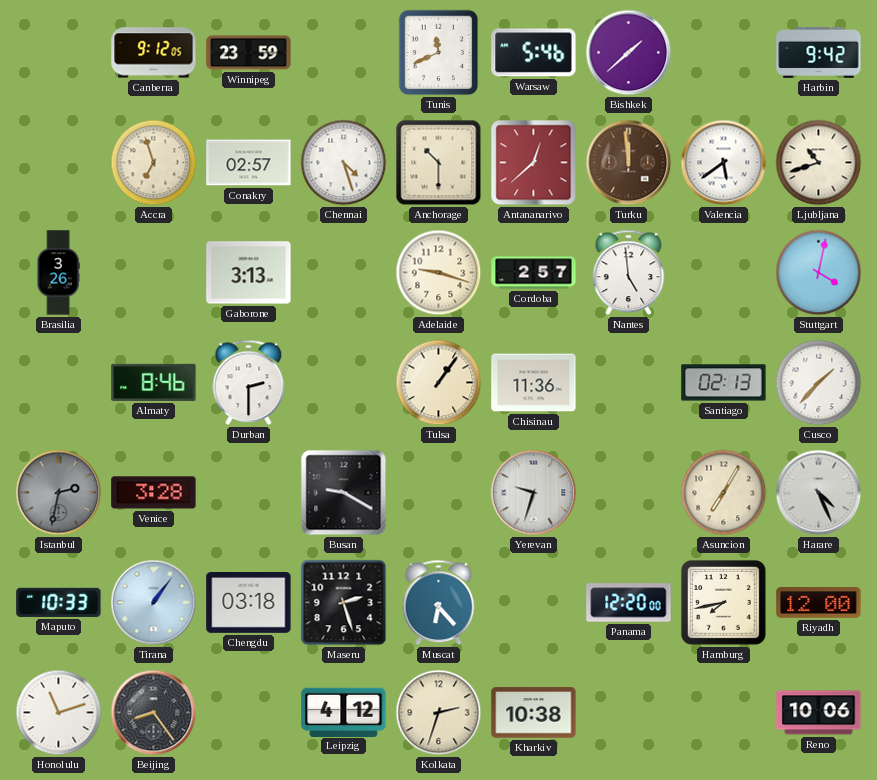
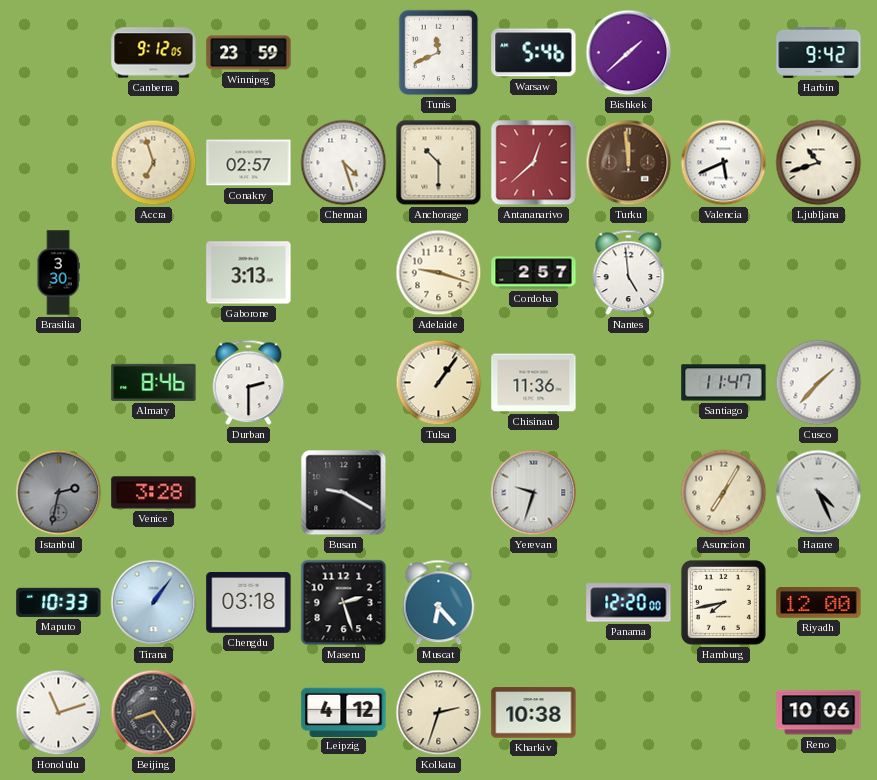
Valencia: 5:39 -> 5:41
Brasilia: 3:26 -> 3:30
Stuttgart: 4:02 -> none
Santiago: 02:13 -> 11:47
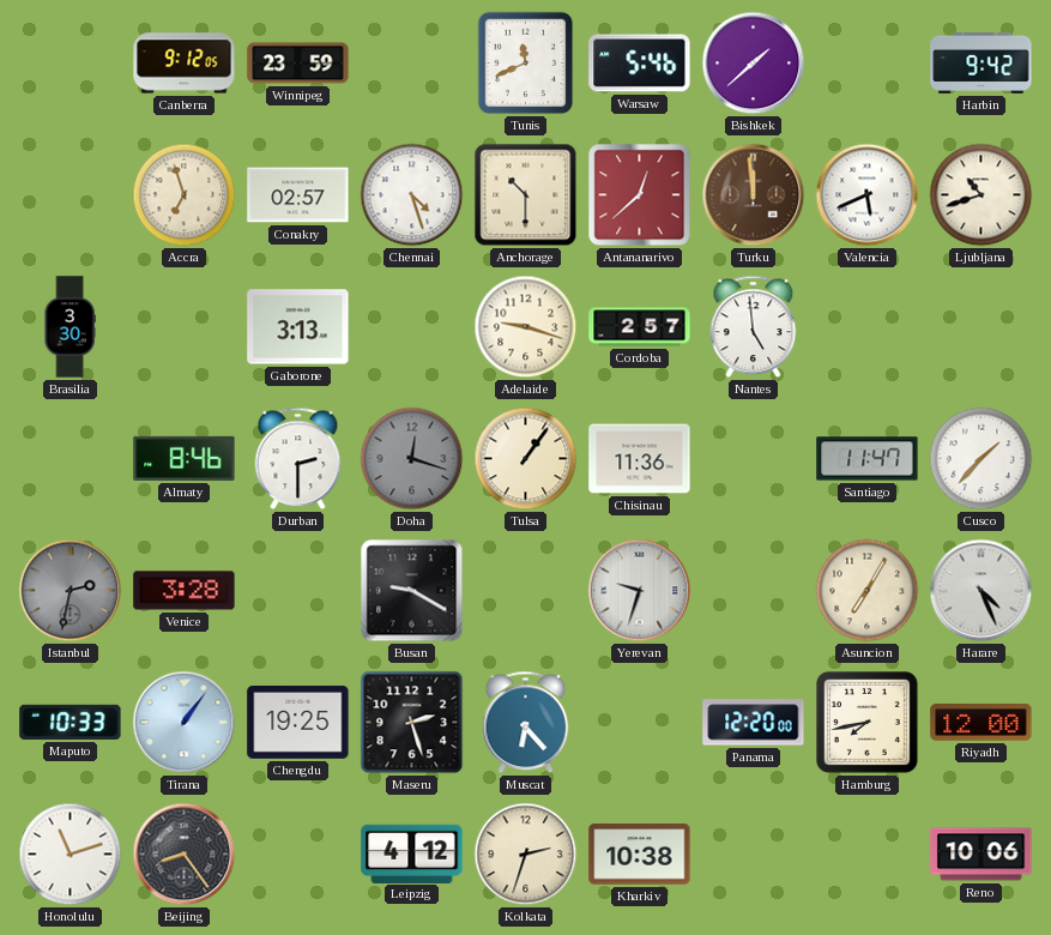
Doha: none -> 12:18
Chengdu: 03:18 -> 19:25
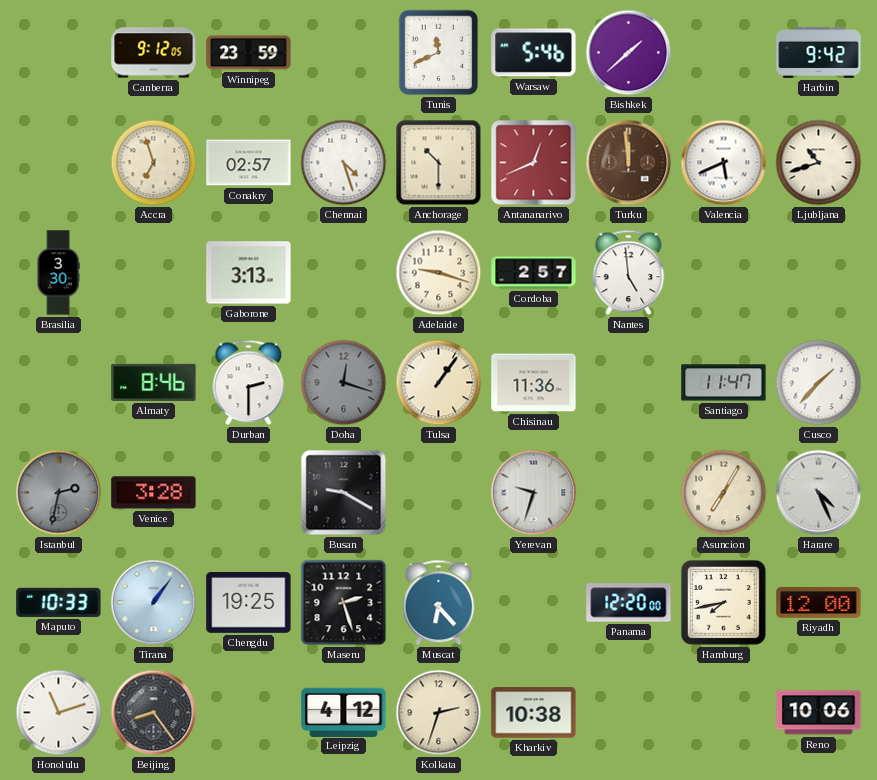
Antananarivo: 12:38 -> 12:41
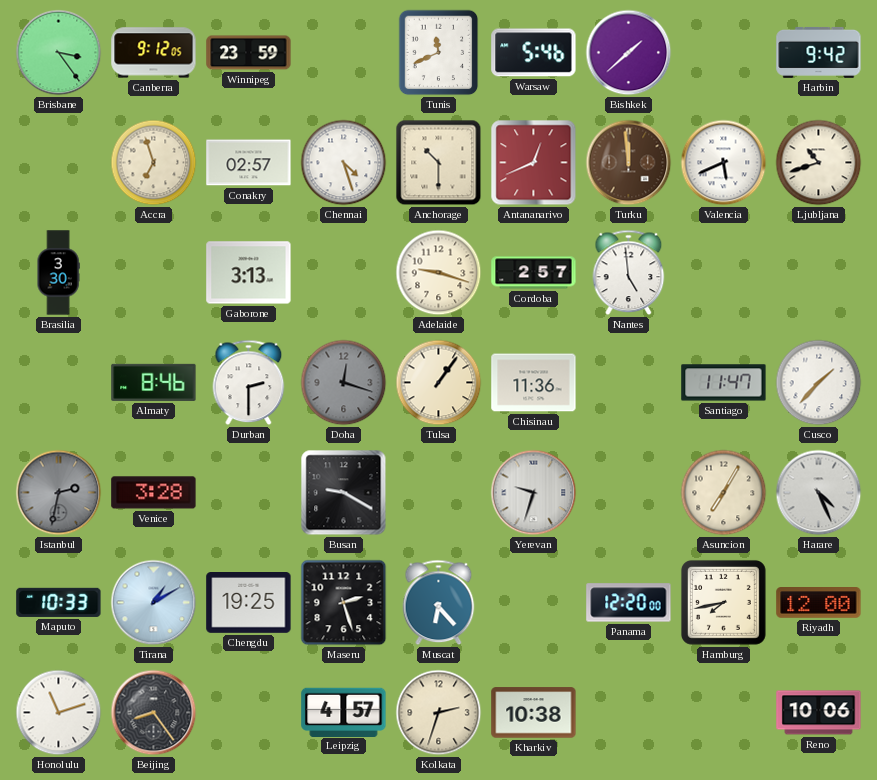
Brisbane: none -> 3:24
Tirana: 1:06 -> 1:10
Leipzig: 4:12 -> 4:57
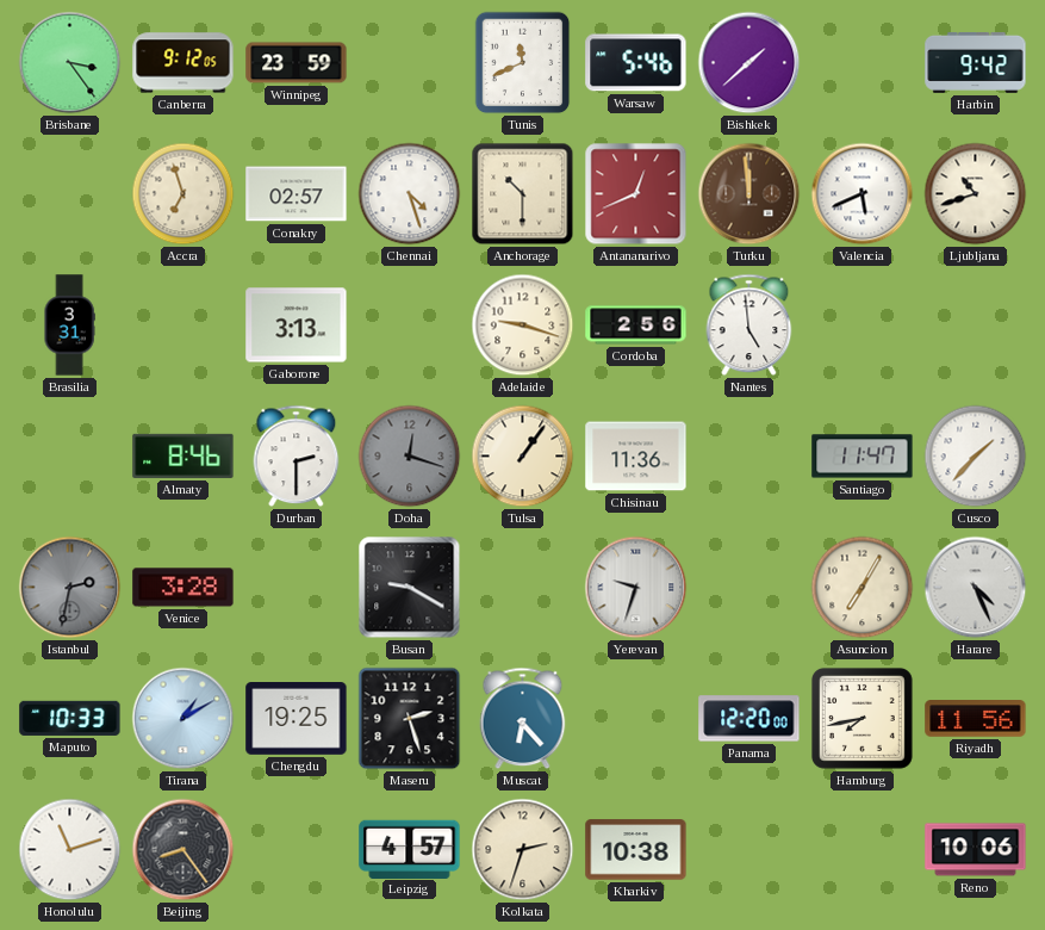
Brasilia: 3:30 -> 3:31
Cordoba: 2:57 -> 2:56
Riyadh: 12:00 -> 11:56
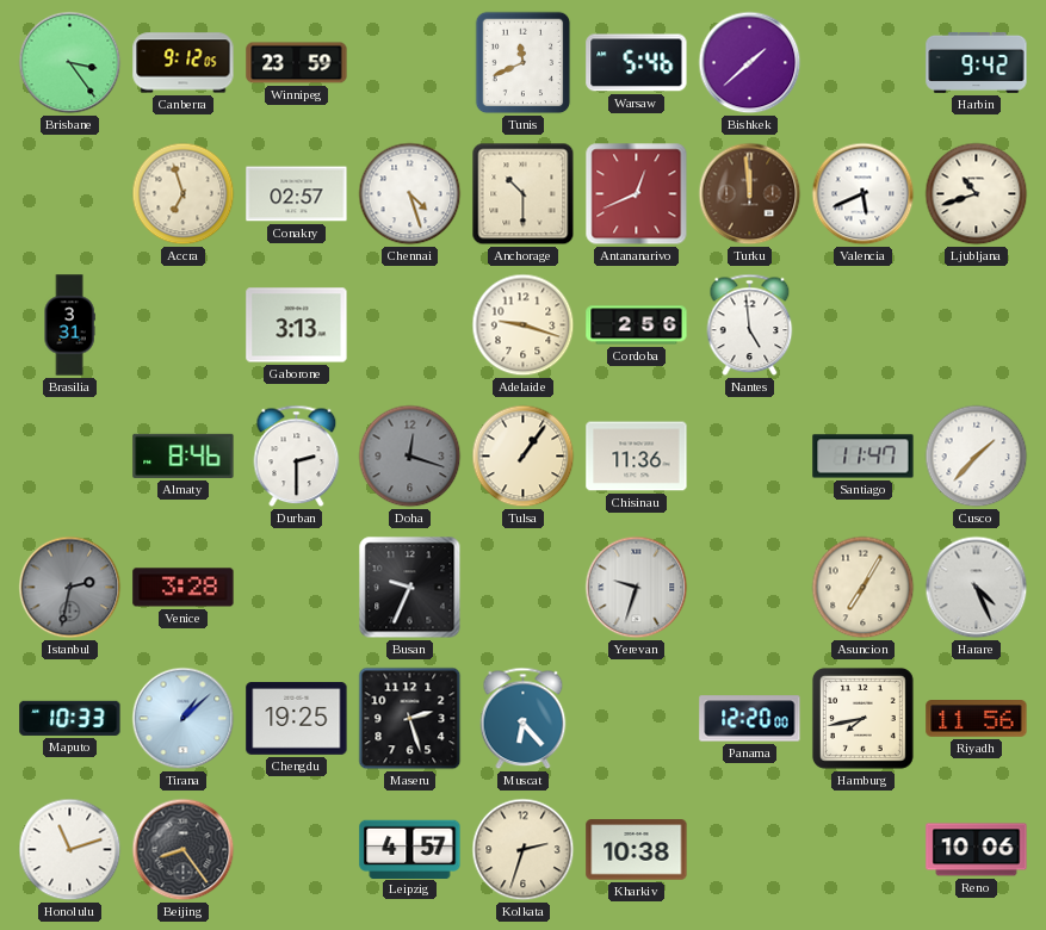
Busan: 9:20 -> 9:34
Tirana: 1:10 -> 1:08
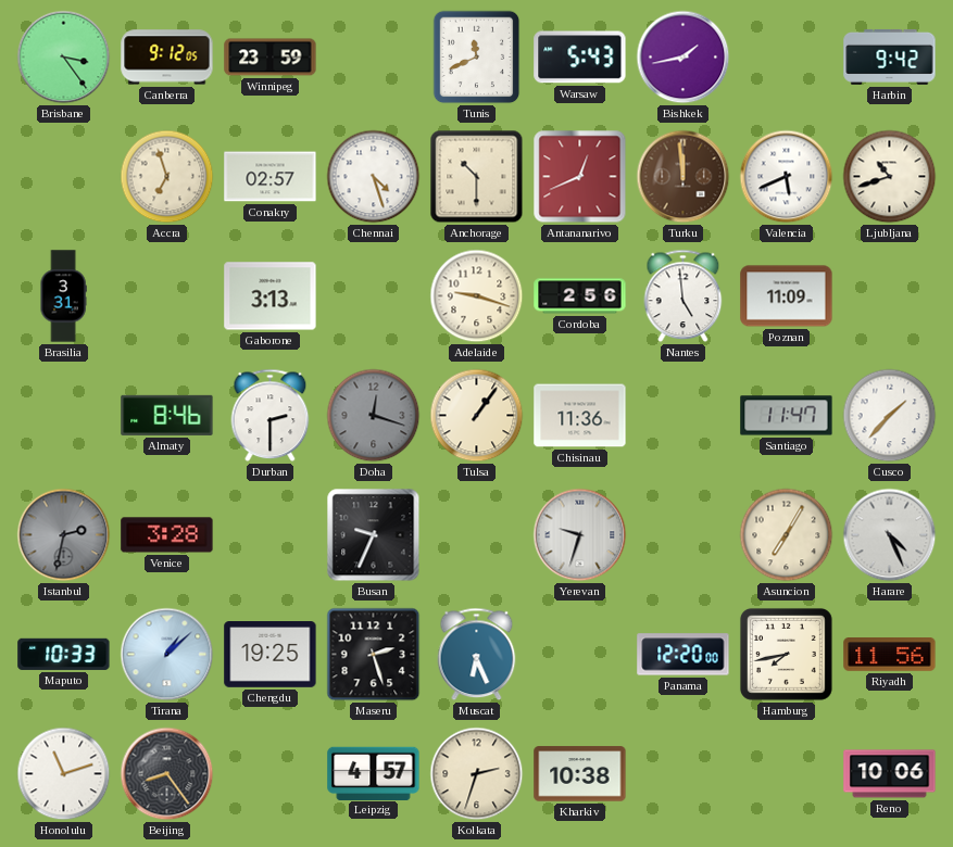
Warsaw: 5:46 -> 5:43
Bishkek: 1:38 -> 1:43
Poznan: none -> 11:09
Muscat: 6:23 -> 6:26
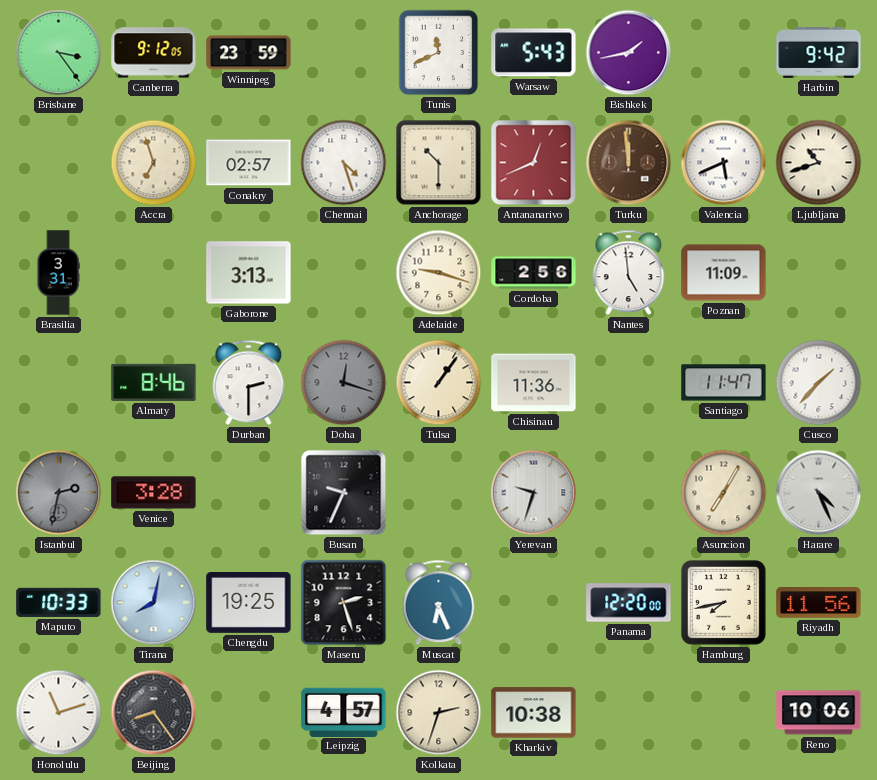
Tirana: 1:08 -> 8:02
